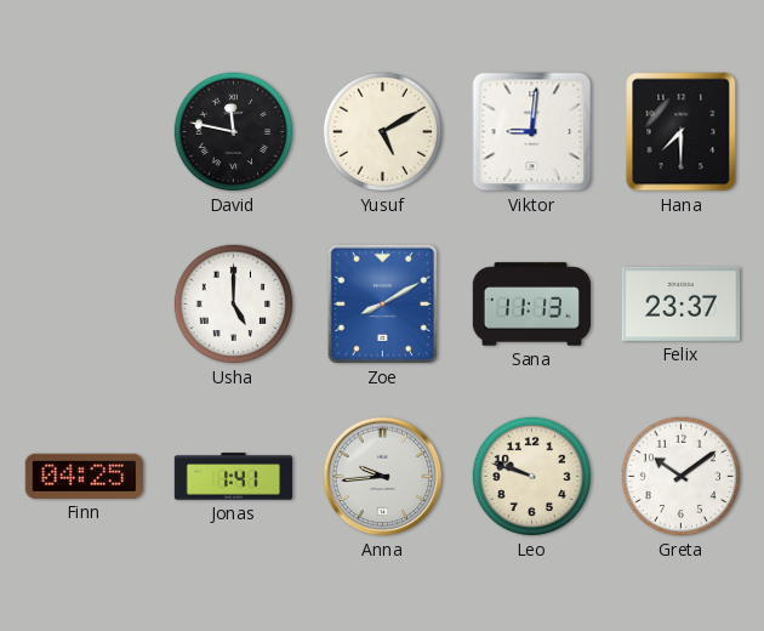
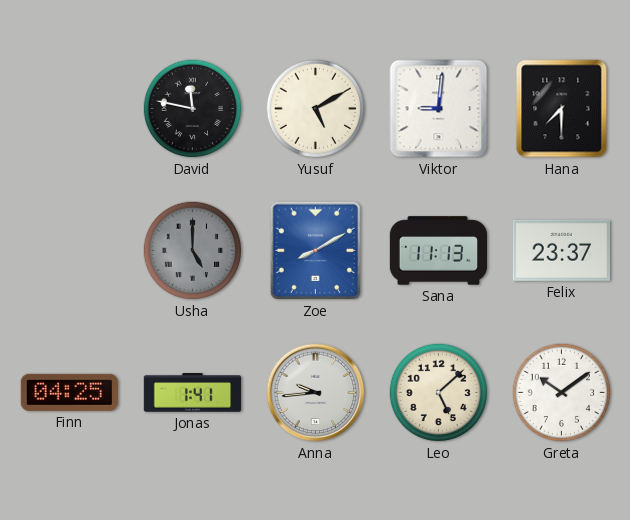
Usha dial: white -> grey
Leo: 9:48 -> 5:08
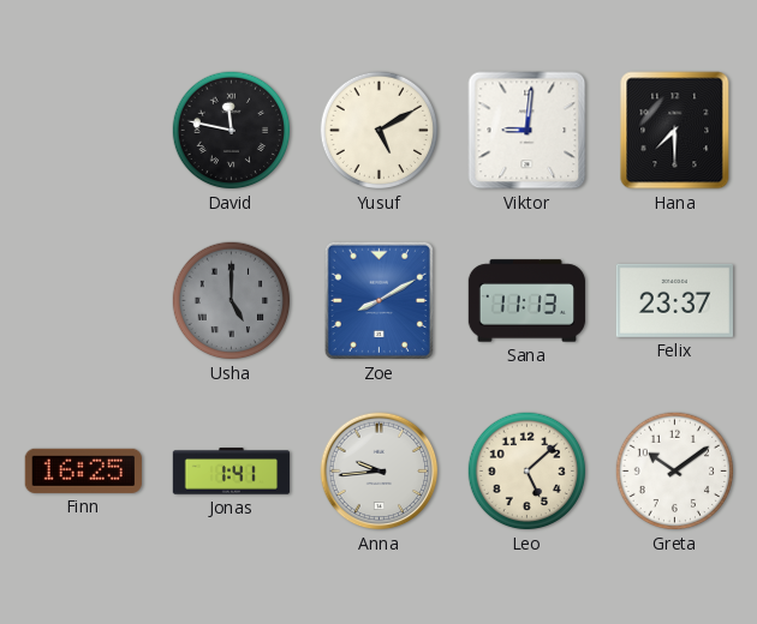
Finn: 04:25 -> 16:25
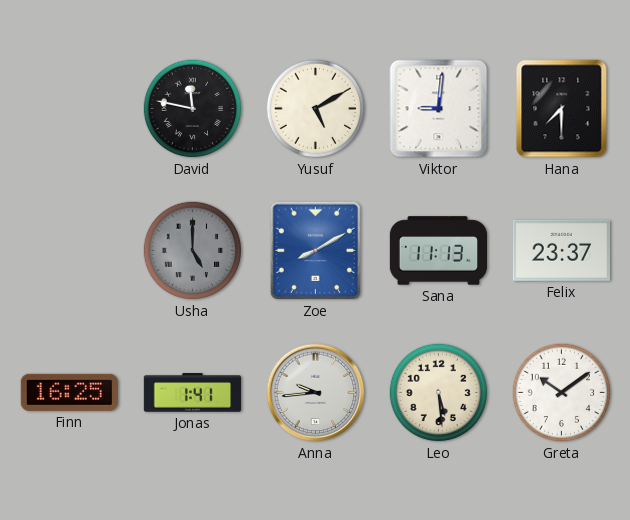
Leo: 5:08 -> 5:29
